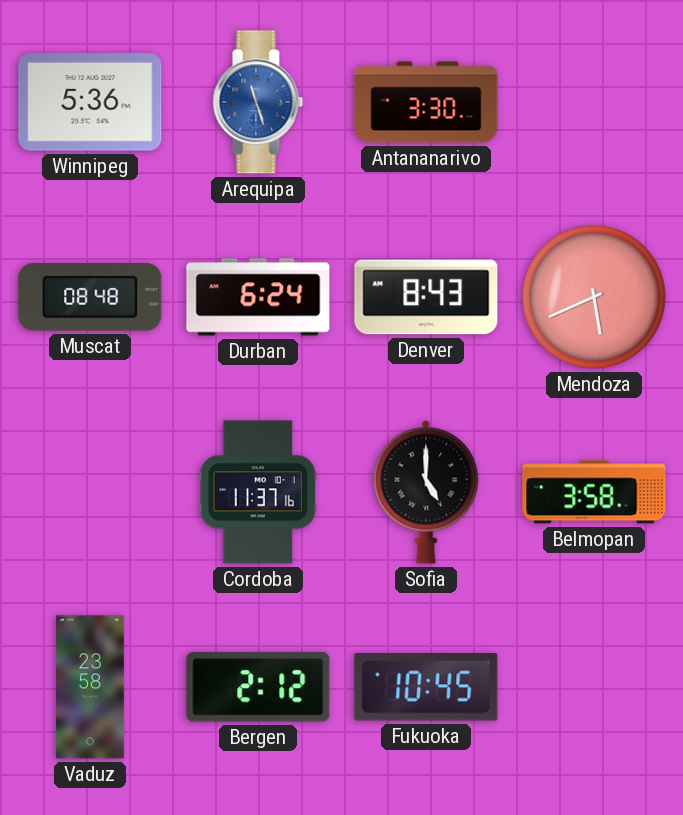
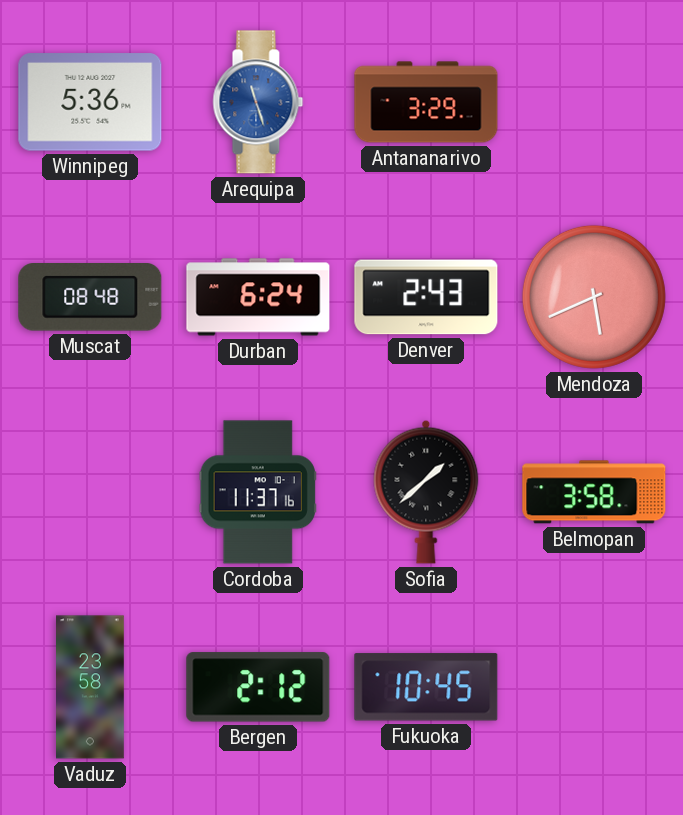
Antananarivo: 3:30 -> 3:29
Denver: 8:43 -> 2:43
Sofia: 5:00 -> 1:38
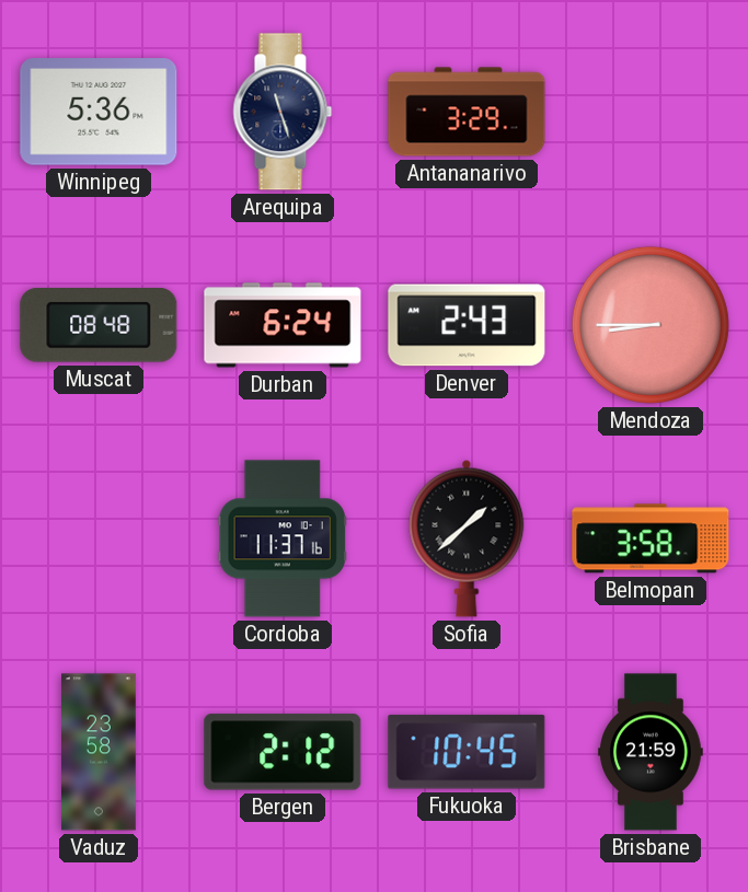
Arequipa dial: blue -> navy
Mendoza: 5:41 -> 8:45
Brisbane: none -> 21:59
